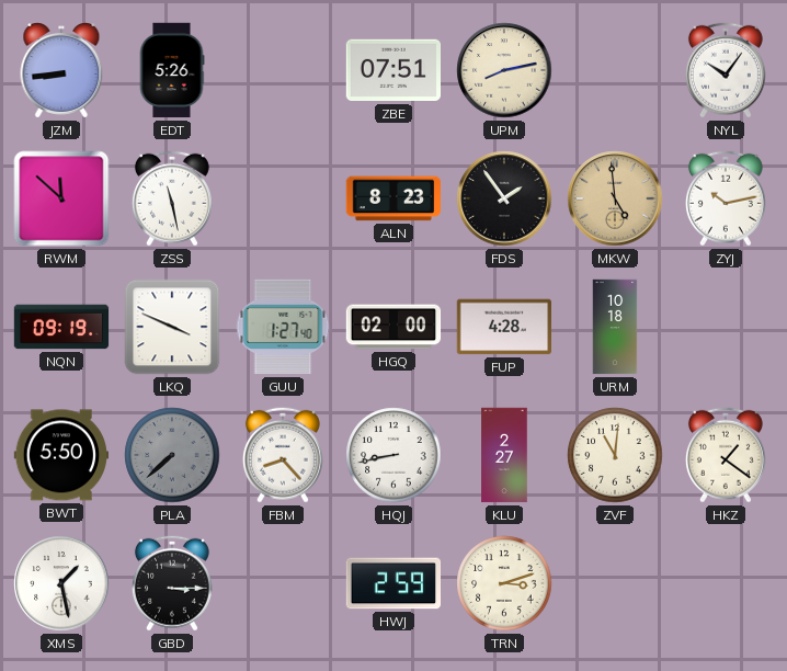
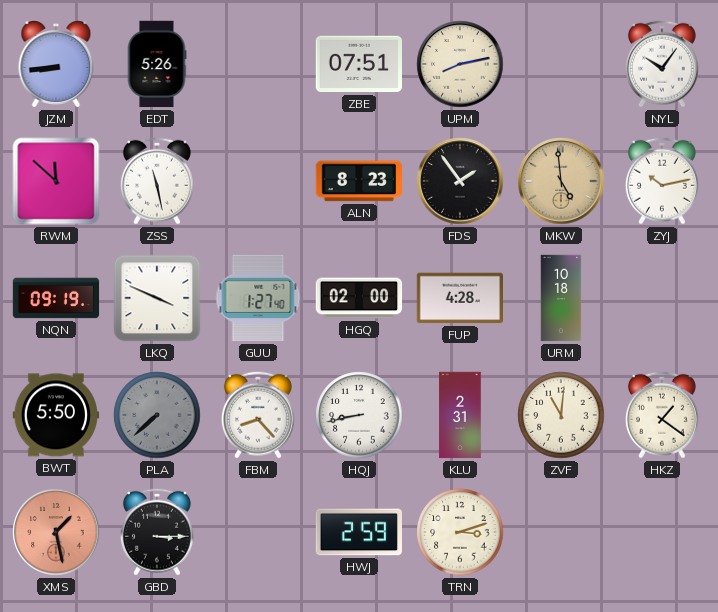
KLU: 2:27 -> 2:31
XMS dial: white -> salmon
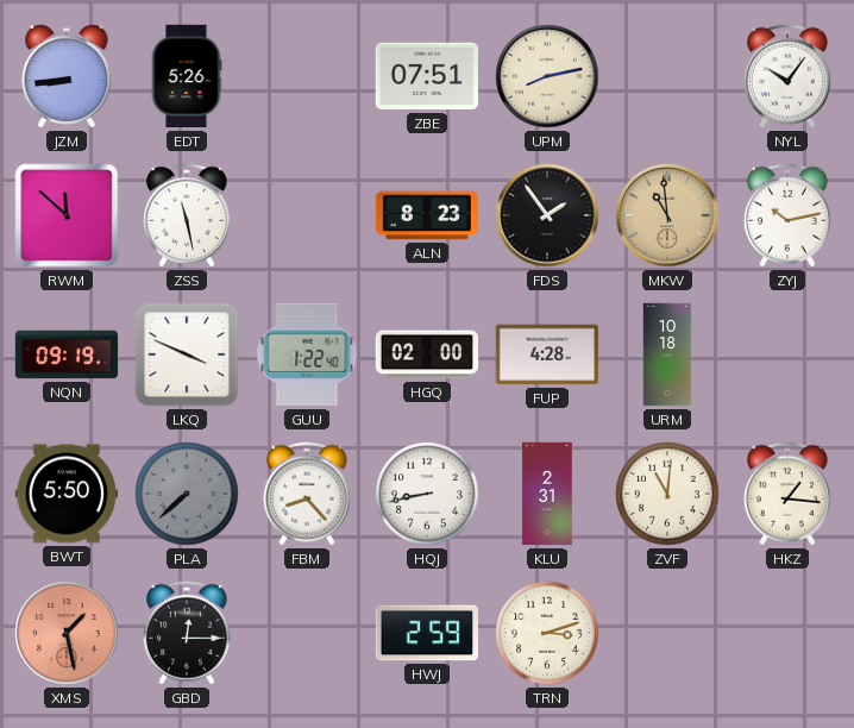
MKW: 4:59 -> 10:59
GUU: 1:27 -> 1:22
HKZ: 1:21 -> 1:16
GBD: 3:15 -> 12:15
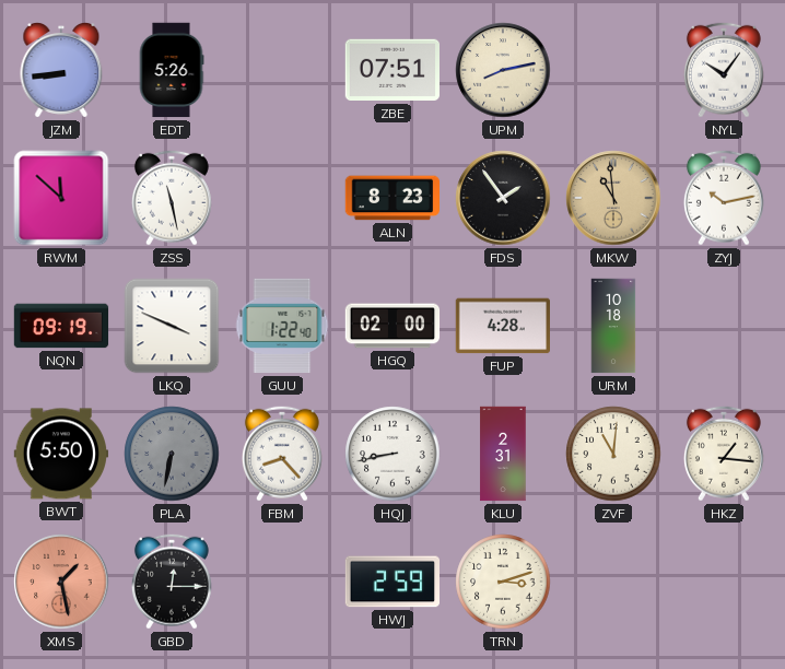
PLA: 7:38 -> 6:32
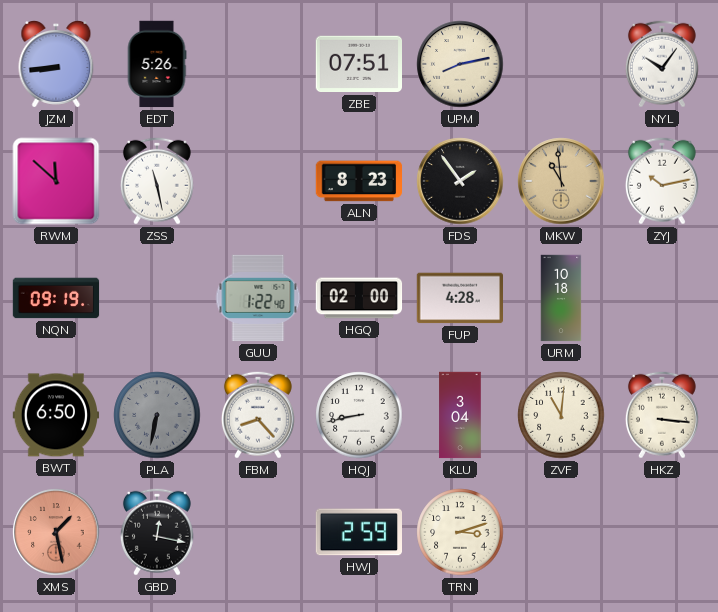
LKQ: 3:49 -> none
BWT: 5:50 -> 6:50
KLU: 2:31 -> 3:04
HKZ: 1:16 -> 3:16
GBD: 12:15 -> 12:17
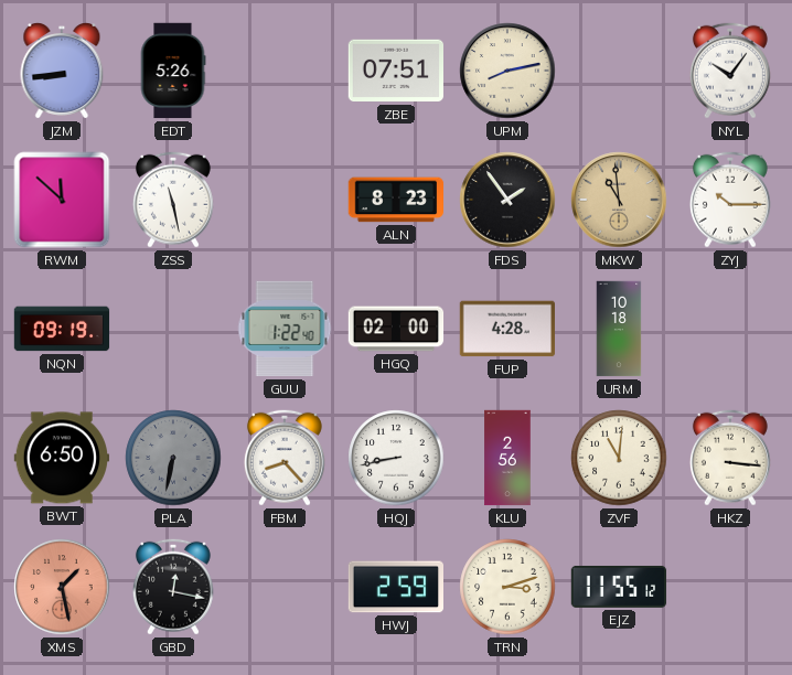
ZYJ: 10:13 -> 10:15
KLU: 3:04 -> 2:56
EJZ: none -> 11:55
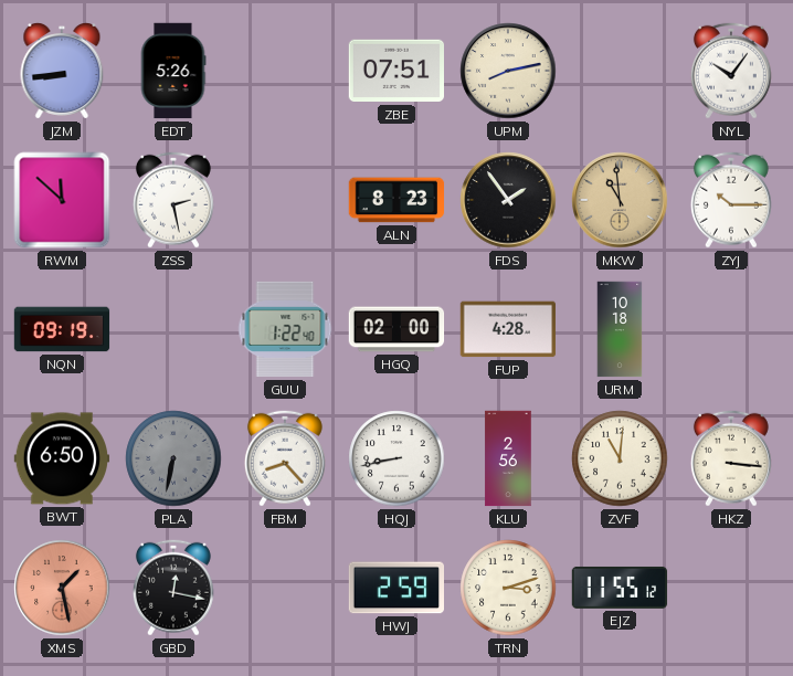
ZSS: 11:28 -> 2:28
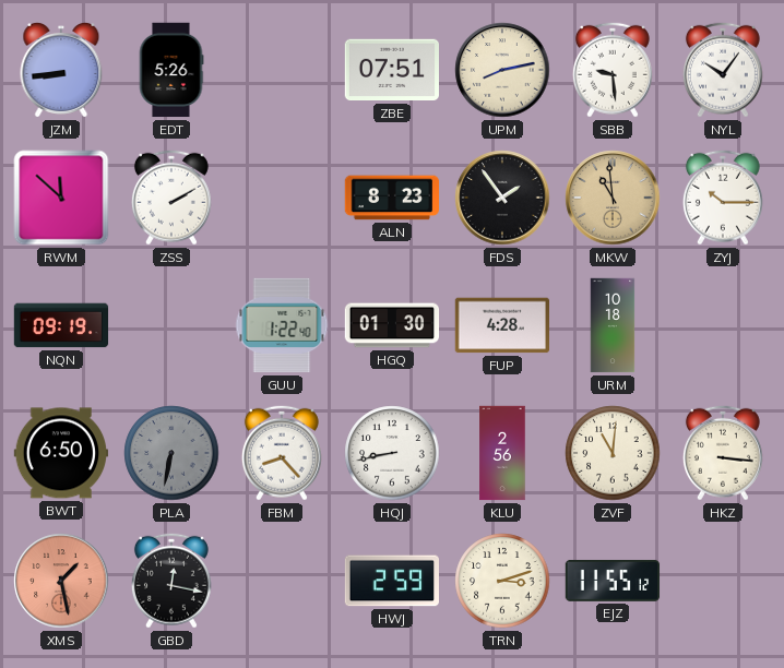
SBB: none -> 9:29
ZSS: 2:28 -> 2:10
HGQ: 02:00 -> 01:30
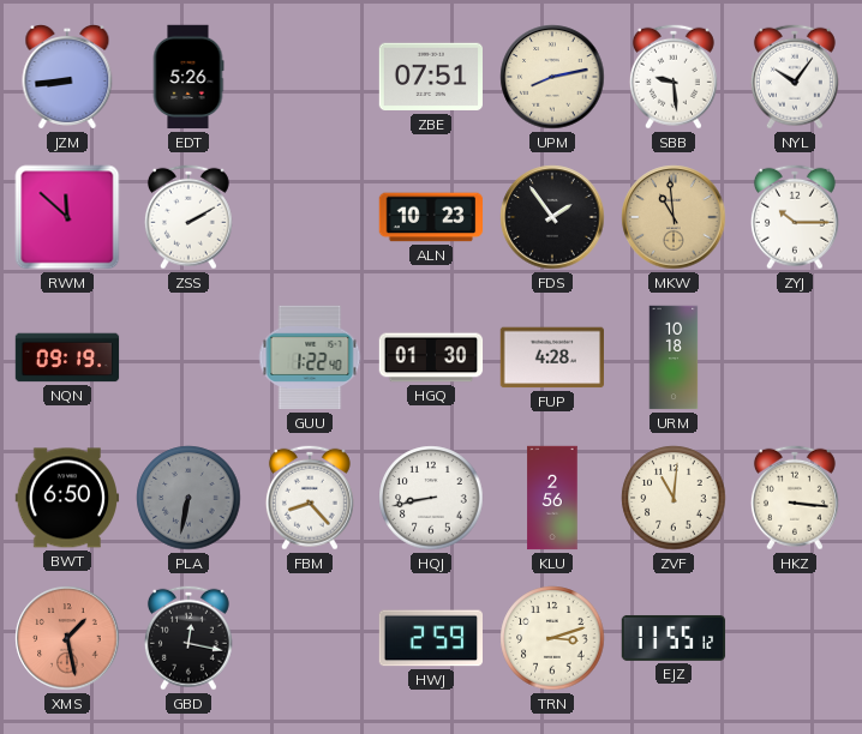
ALN: 8:23 -> 10:23
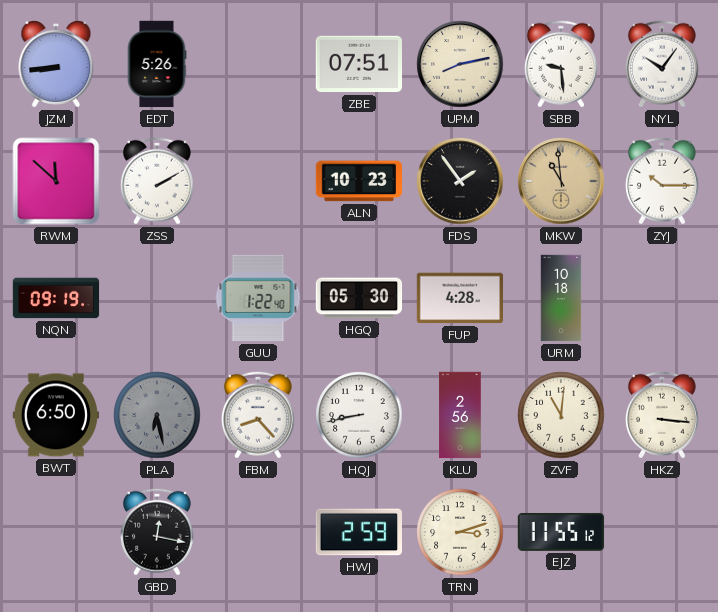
HGQ: 01:30 -> 05:30
PLA: 6:32 -> 6:28
XMS: 1:28 -> none
